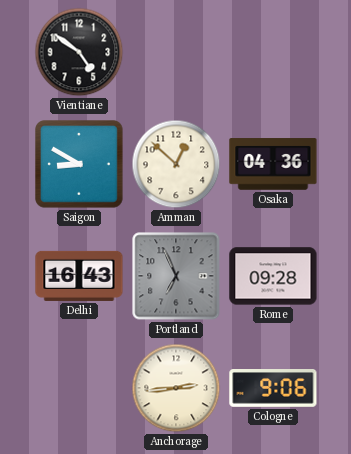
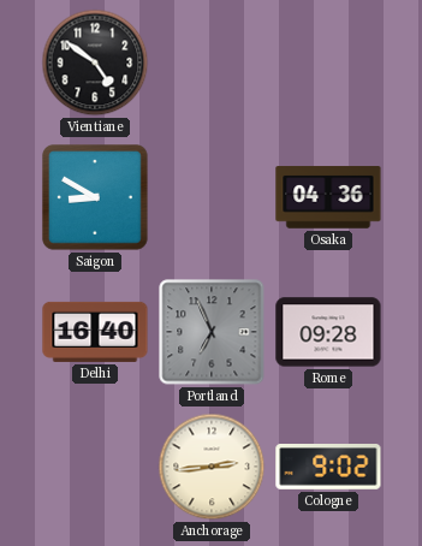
Amman: 12:52 -> none
Delhi: 16:43 -> 16:40
Cologne: 9:06 -> 9:02
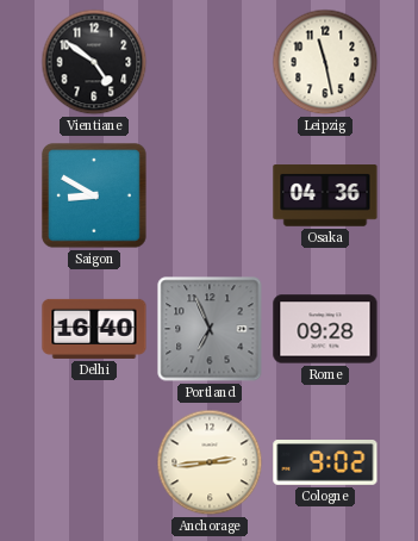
Leipzig: none -> 11:28
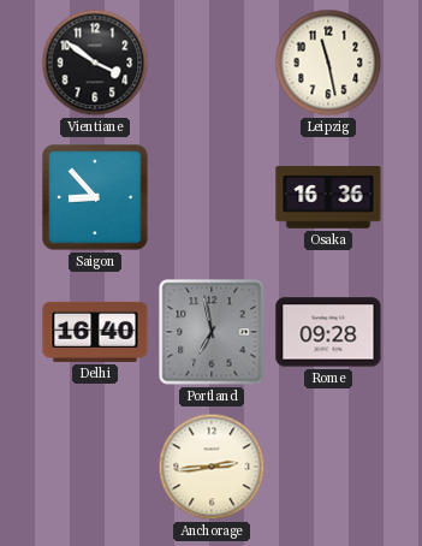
Vientiane: 4:51 -> 3:51
Saigon: 8:50 -> 8:53
Osaka: 04:36 -> 16:36
Portland: 6:56 -> 6:58
Cologne: 9:02 -> none
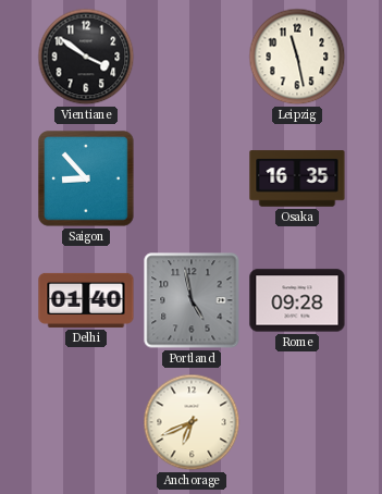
Osaka: 16:36 -> 16:35
Delhi: 16:40 -> 01:40
Portland: 6:58 -> 4:58
Anchorage: 2:44 -> 6:41
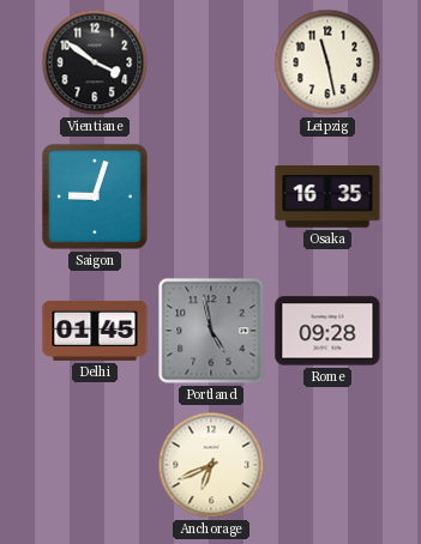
Saigon: 8:53 -> 9:03
Delhi: 01:40 -> 01:45
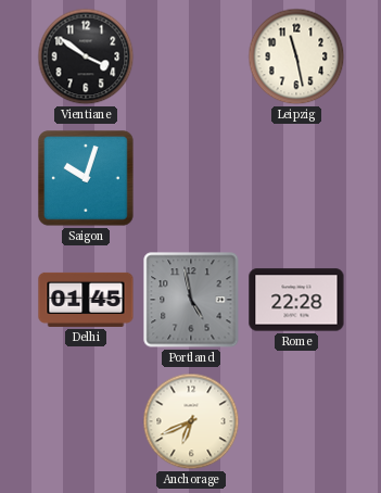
Saigon: 9:03 -> 10:03
Osaka: 16:35 -> none
Rome: 09:28 -> 22:28
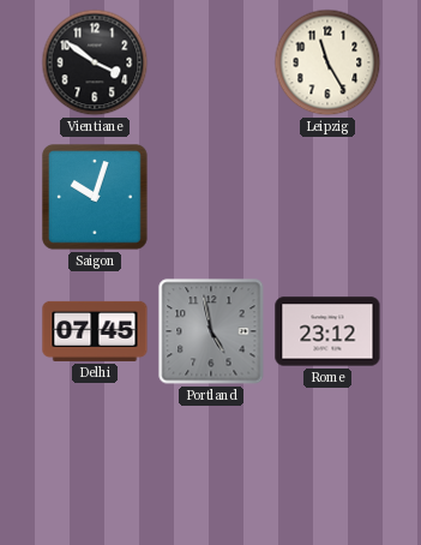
Leipzig: 11:28 -> 11:25
Delhi: 01:45 -> 07:45
Rome: 22:28 -> 23:12
Anchorage: 6:41 -> none
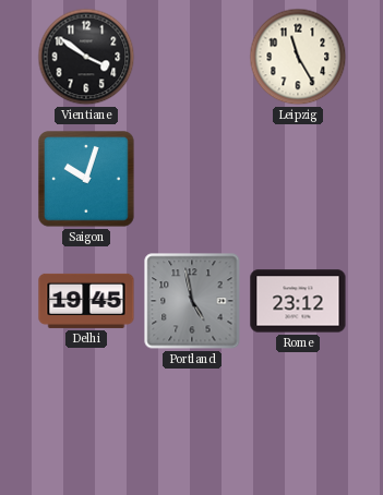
Delhi: 07:45 -> 19:45
